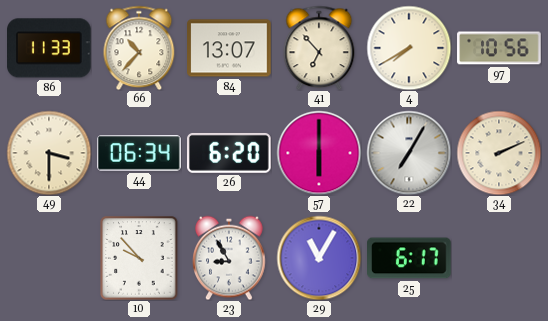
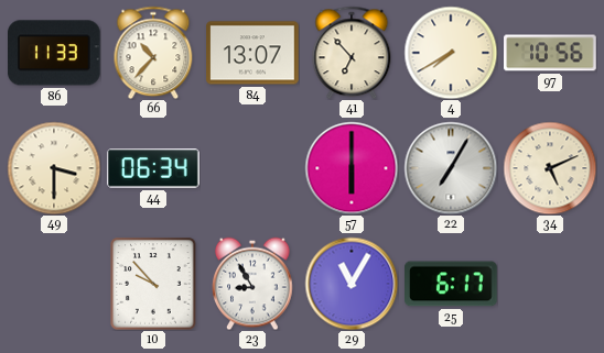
26: 6:20 -> none
34: 2:11 -> 5:11
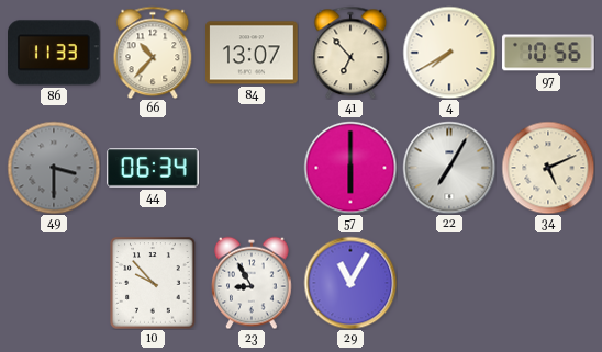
49 dial: cream -> grey
25: 6:17 -> none
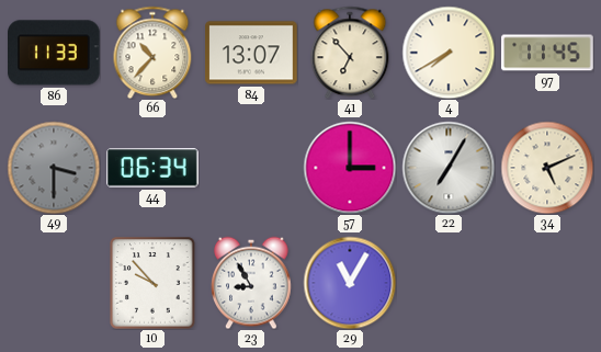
97: 10:56 -> 11:45
57: 6:00 -> 3:00
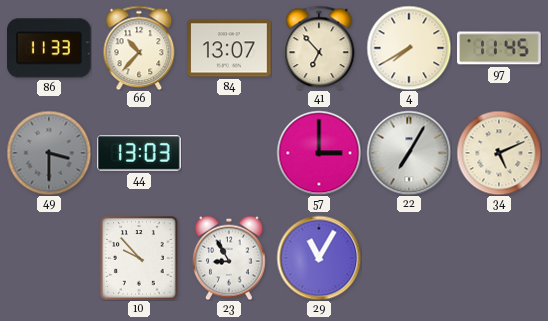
44: 06:34 -> 13:03
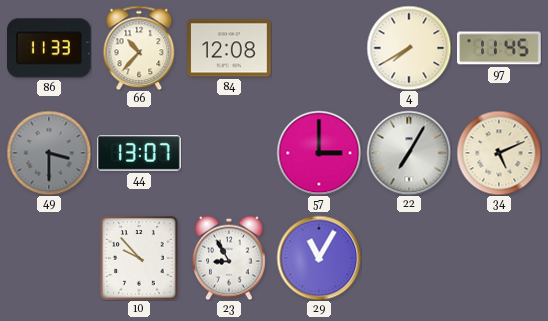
84: 13:07 -> 12:08
41: 6:53 -> none
44: 13:03 -> 13:07
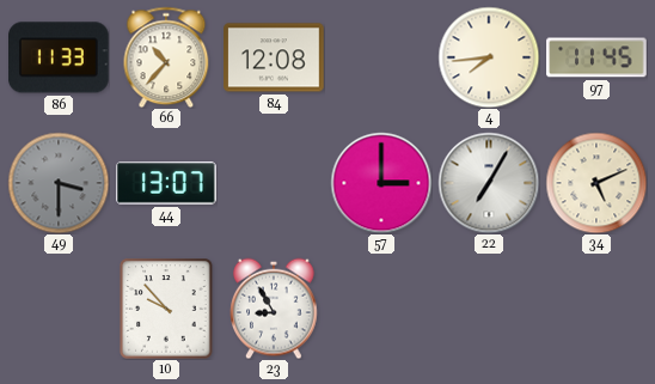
4: 7:40 -> 7:44
29: 11:05 -> none
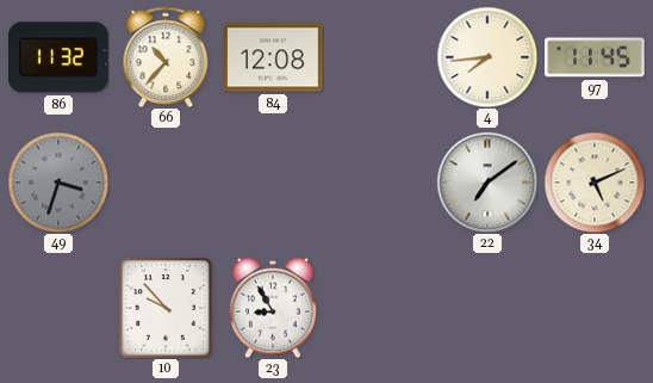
86: 11:33 -> 11:32
49: 3:30 -> 3:33
44: 13:07 -> none
57: 3:00 -> none
22: 7:05 -> 7:09
